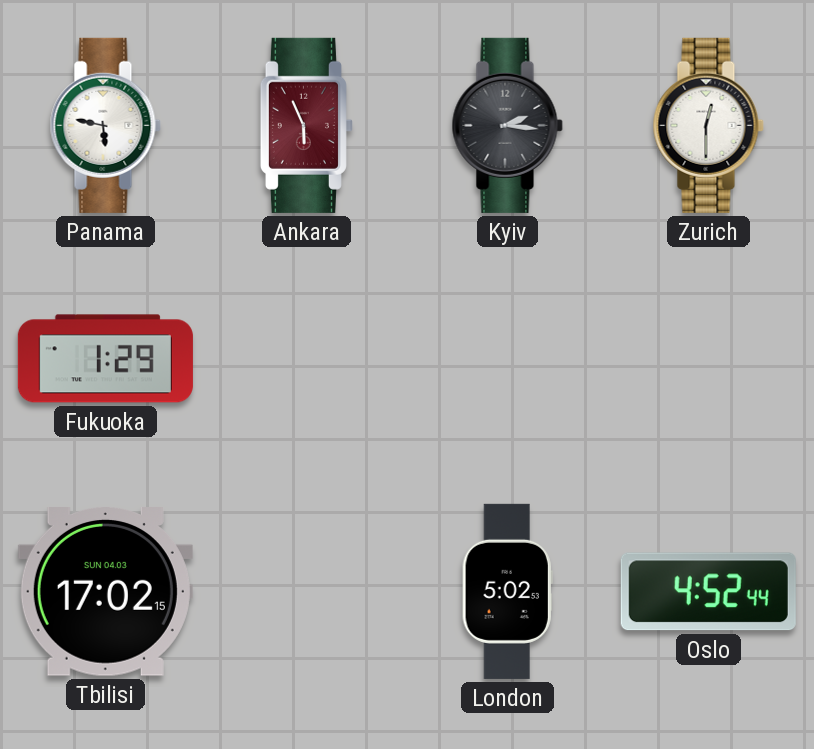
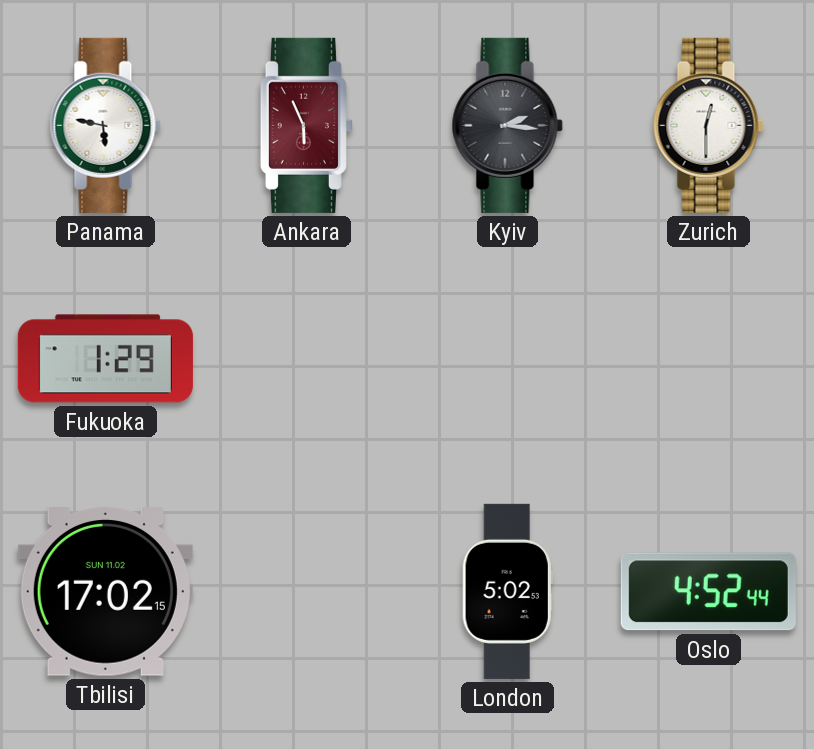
Tbilisi date: SUN 04.03 -> SUN 11.02
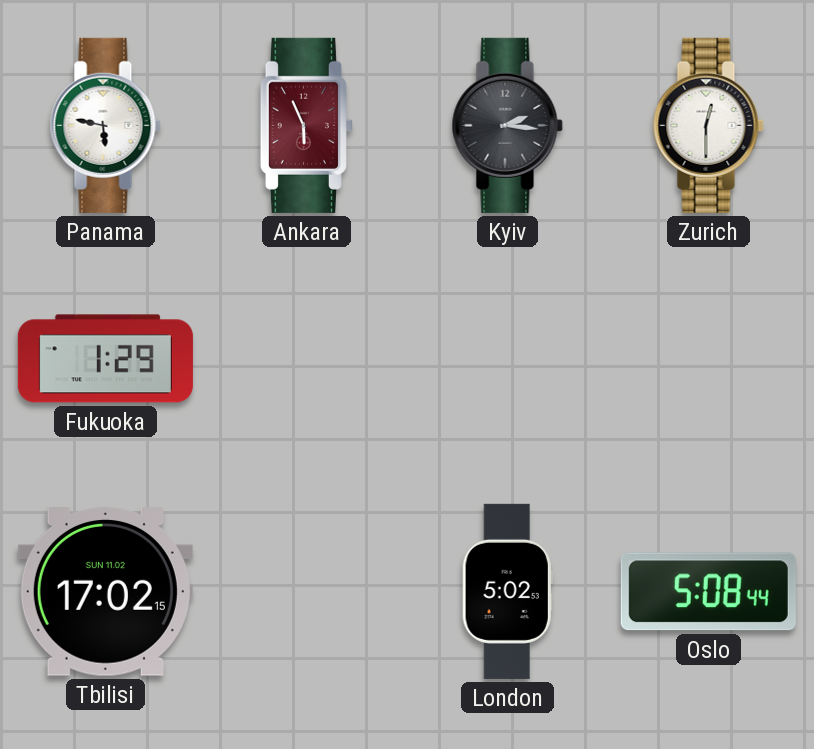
Oslo: 4:52 -> 5:08
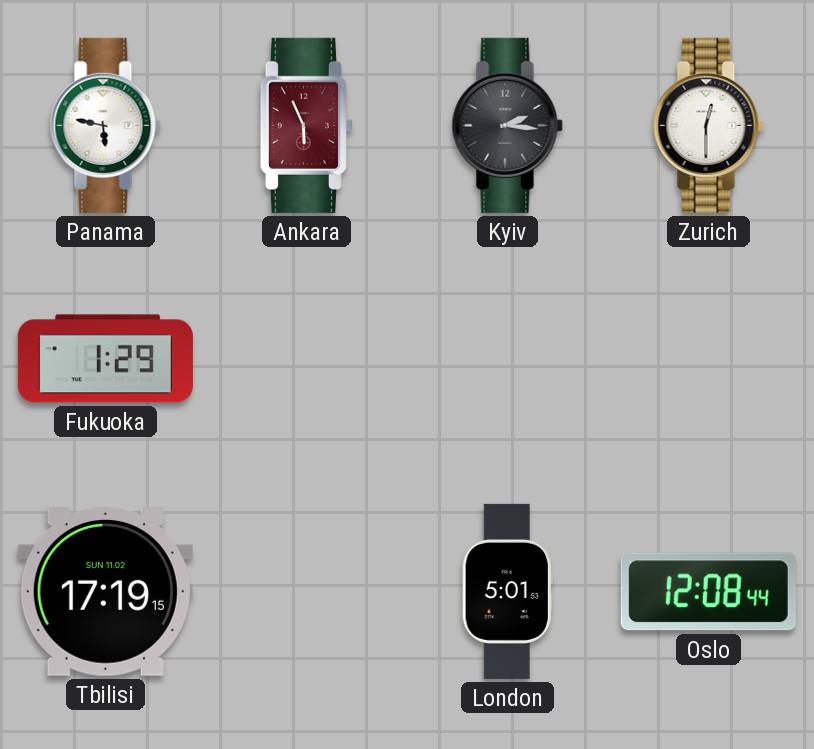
Tbilisi: 17:02 -> 17:19
London: 5:02 -> 5:01
Oslo: 5:08 -> 12:08
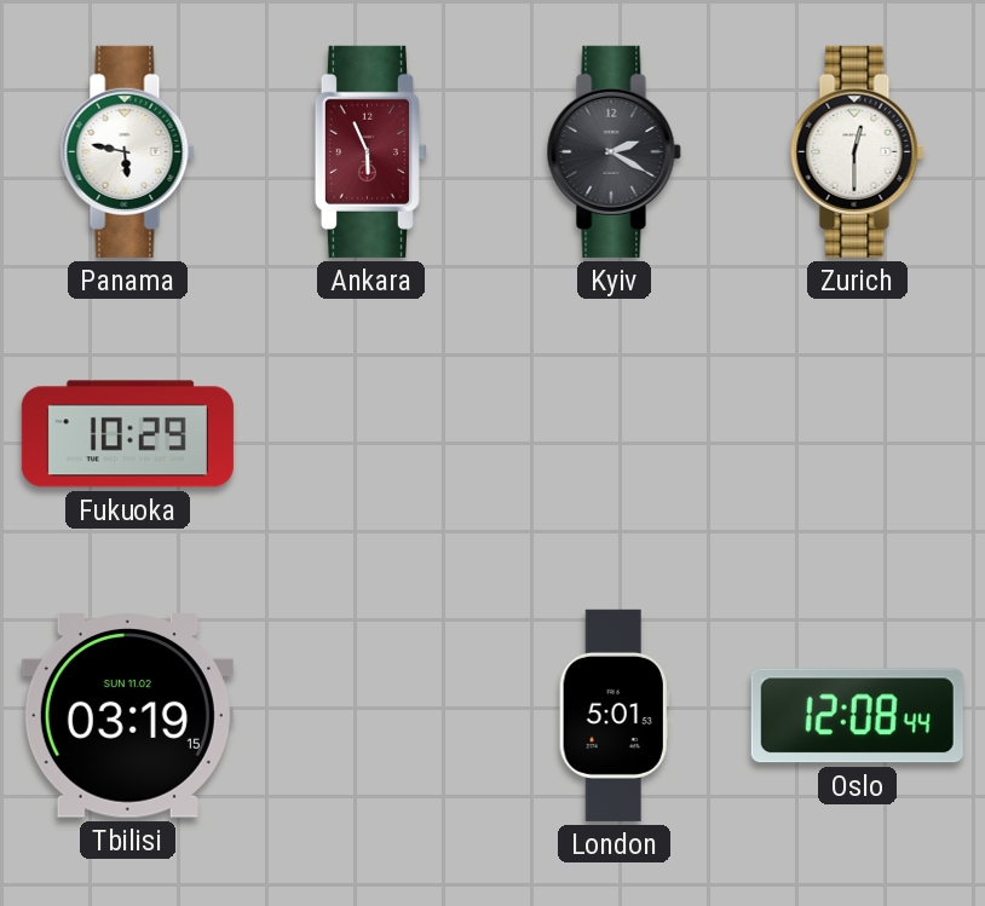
Kyiv: 2:16 -> 2:20
Fukuoka: 1:29 -> 10:29
Tbilisi: 17:19 -> 03:19
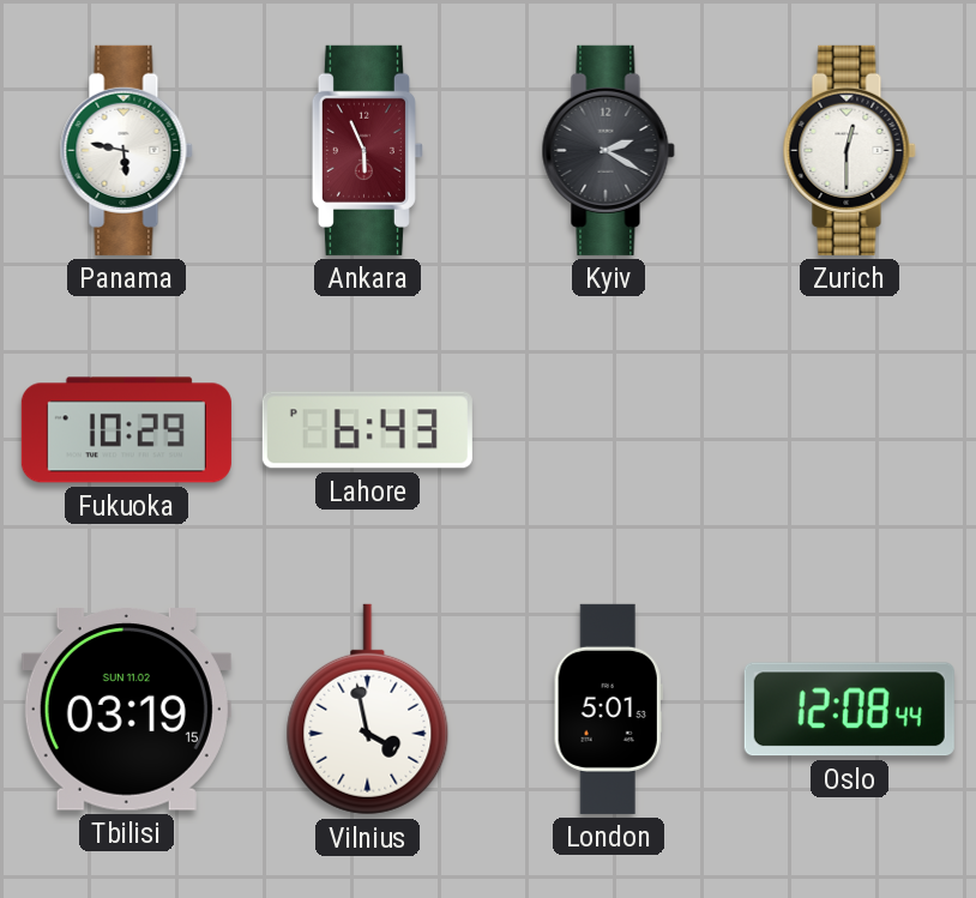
Lahore: none -> 6:43
Vilnius: none -> 3:58
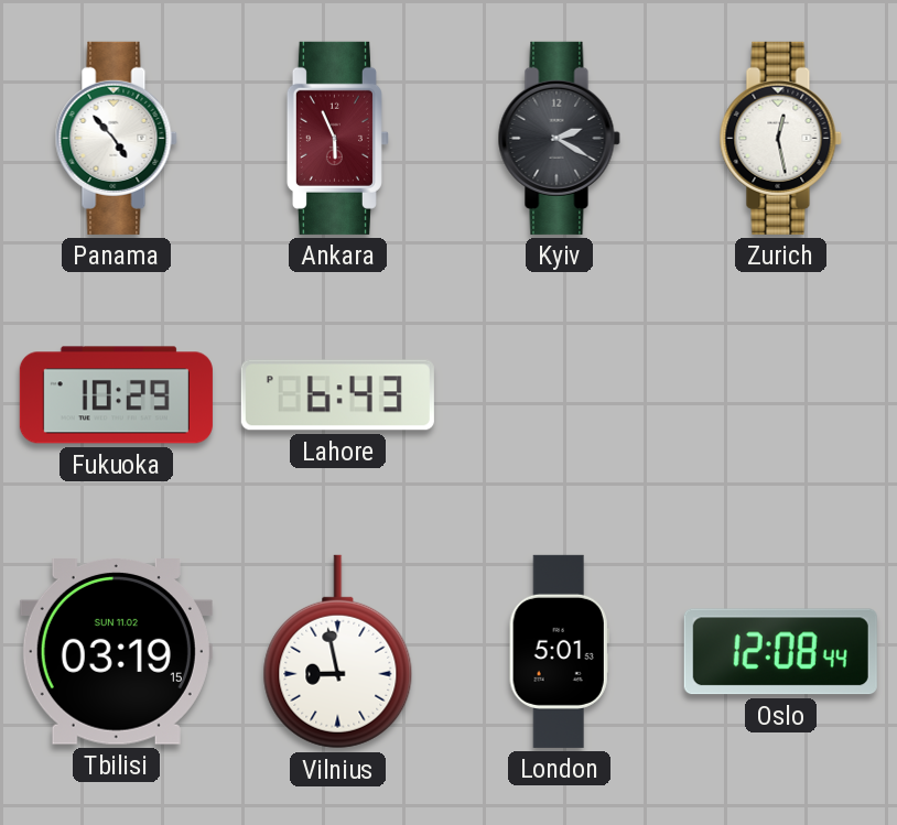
Panama: 5:47 -> 4:53
Zurich: 12:30 -> 12:28
Vilnius: 3:58 -> 8:58
